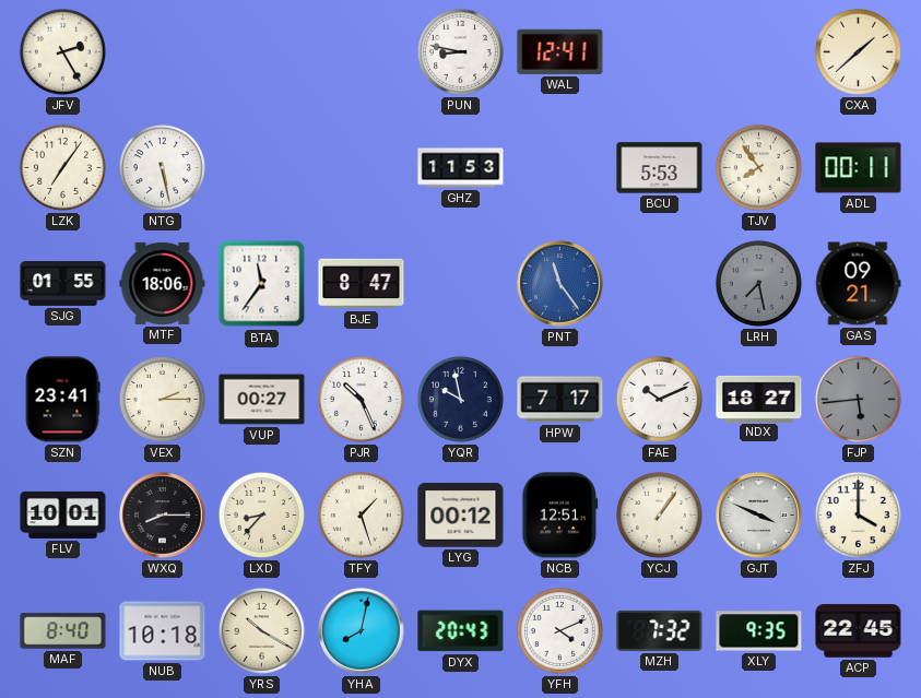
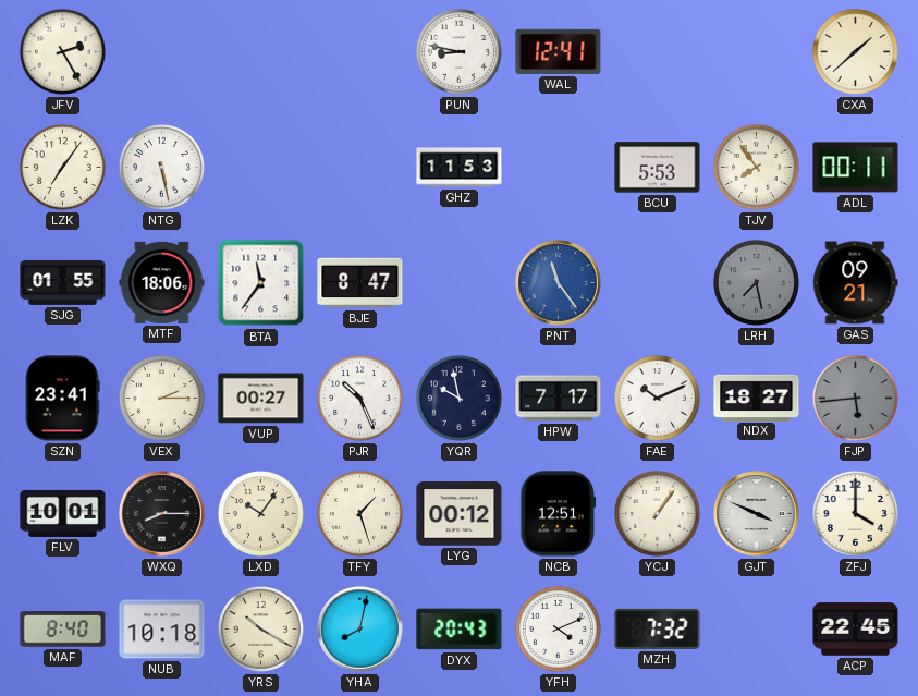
LXD: 8:37 -> 10:06
XLY: 9:35 -> none
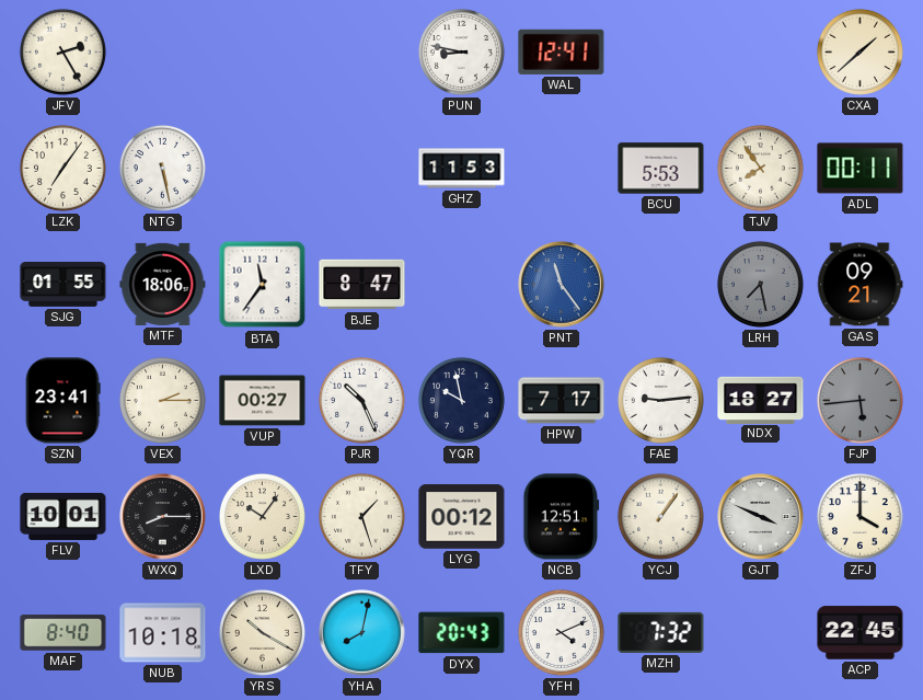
FAE: 10:11 -> 9:14
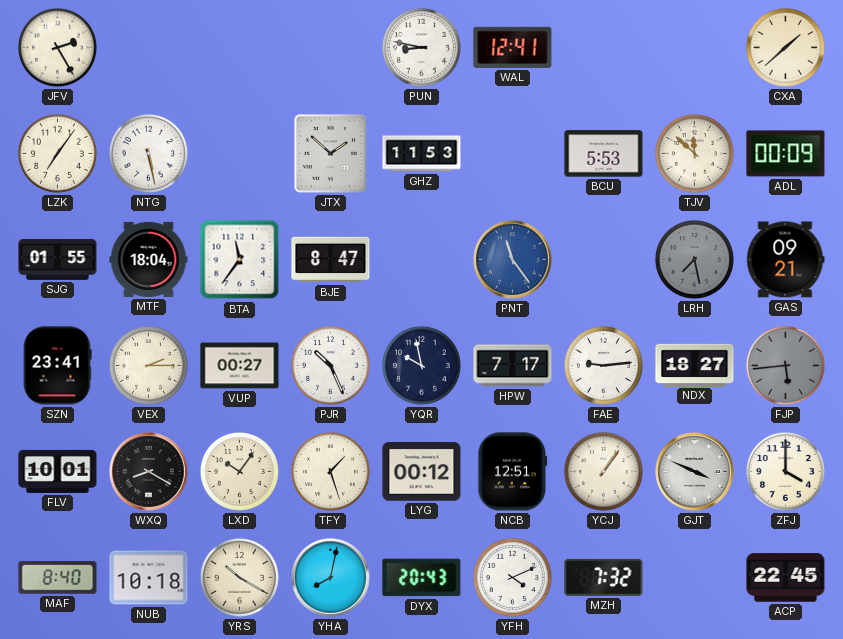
JTX: none -> 1:52
TJV: 7:54 -> 11:52
ADL: 00:11 -> 00:09
MTF: 18:06 -> 18:04
WXQ: 8:15 -> 8:20
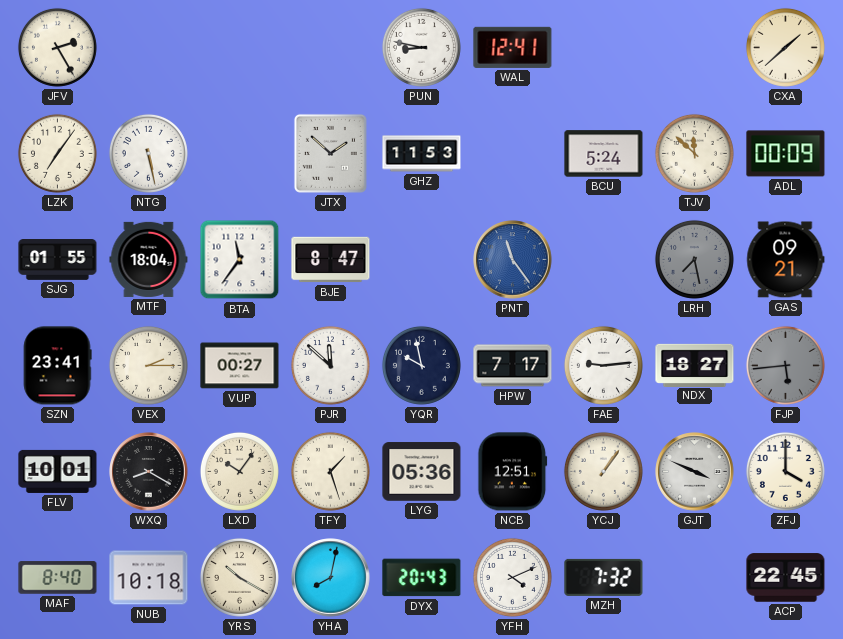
BCU: 5:53 -> 5:24
PJR: 10:26 -> 11:52
LYG: 00:12 -> 05:36
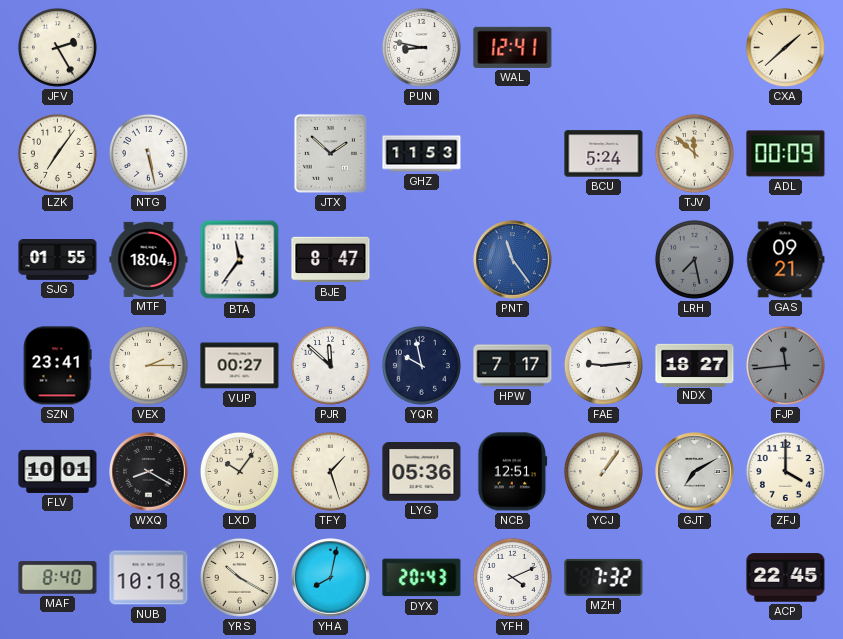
FJP: 5:44 -> 11:44
GJT: 3:49 -> 7:10
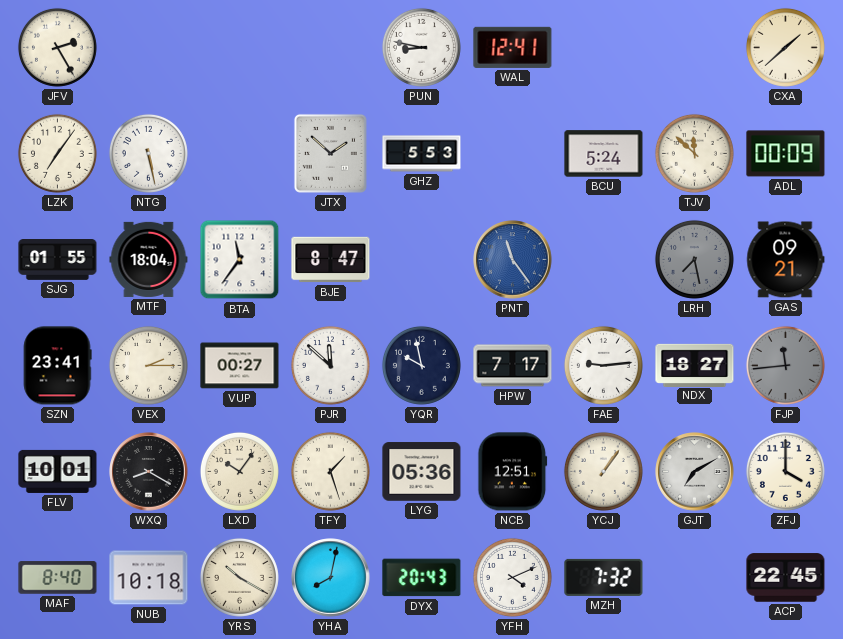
GHZ: 11:53 -> 5:53
